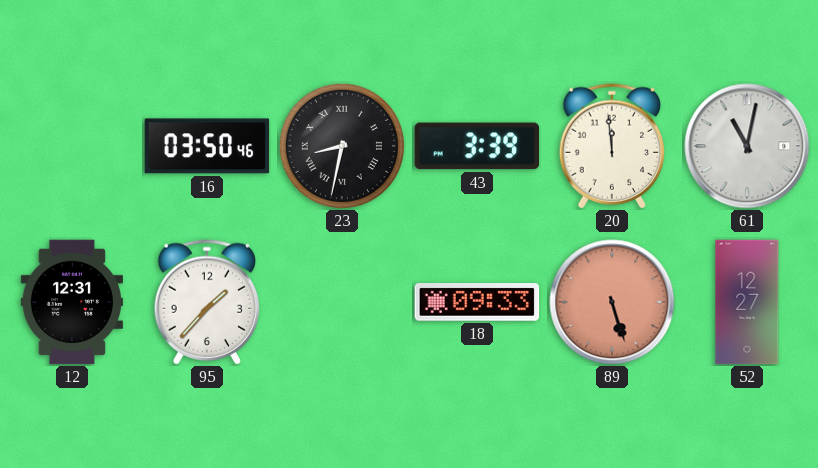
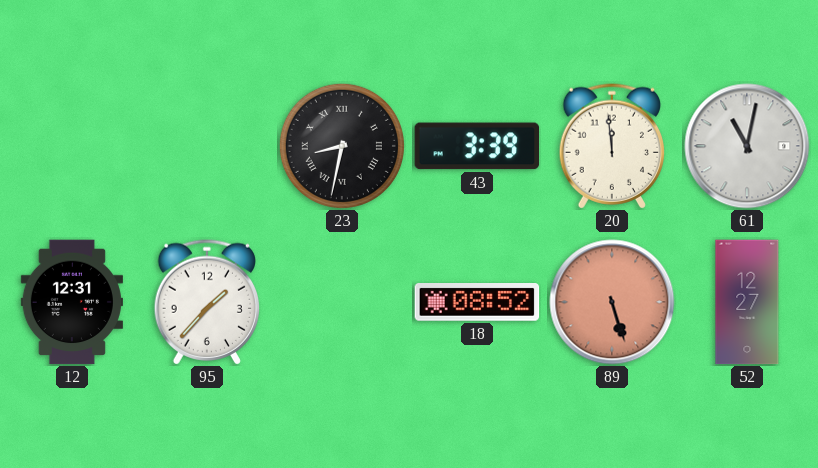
16: 03:50 -> none
18: 09:33 -> 08:52
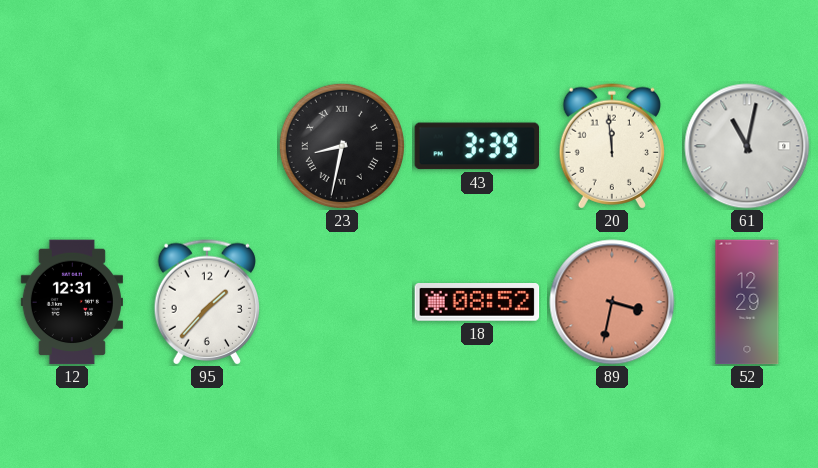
89: 5:27 -> 3:32
52: 12:27 -> 12:29
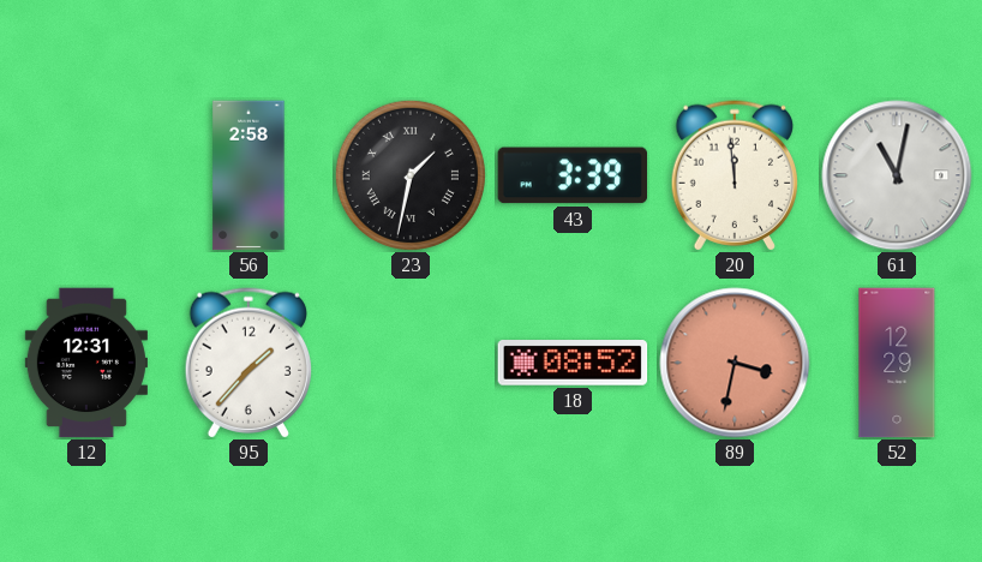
56: none -> 2:58
23: 8:32 -> 1:32
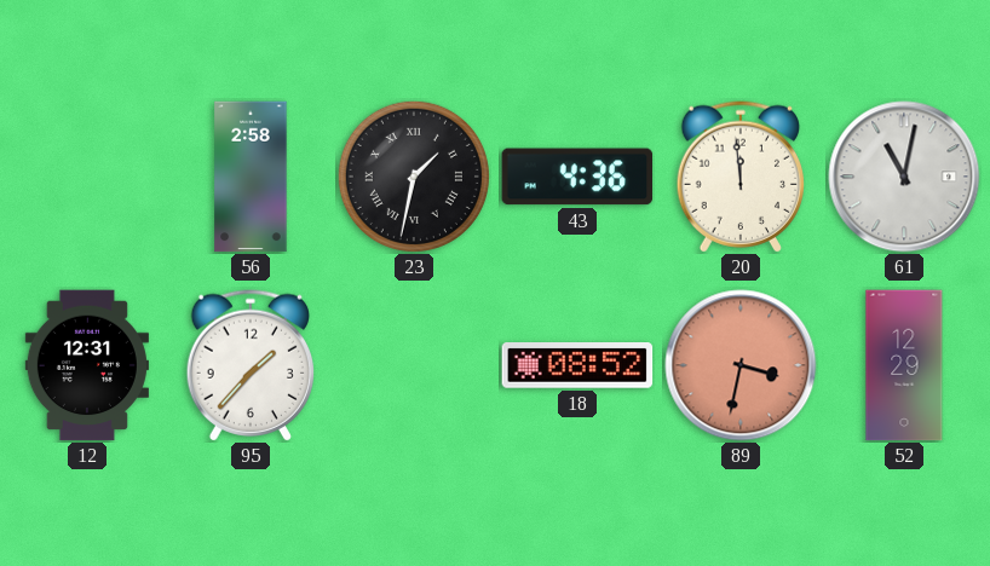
43: 3:39 -> 4:36
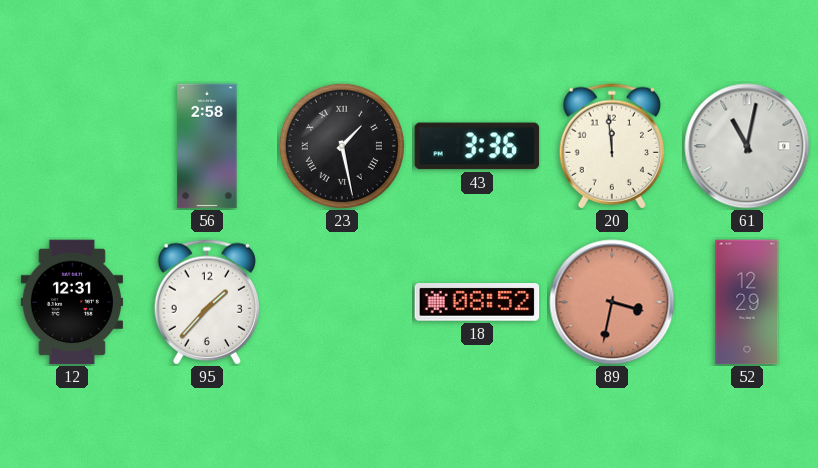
23: 1:32 -> 1:28
43: 4:36 -> 3:36
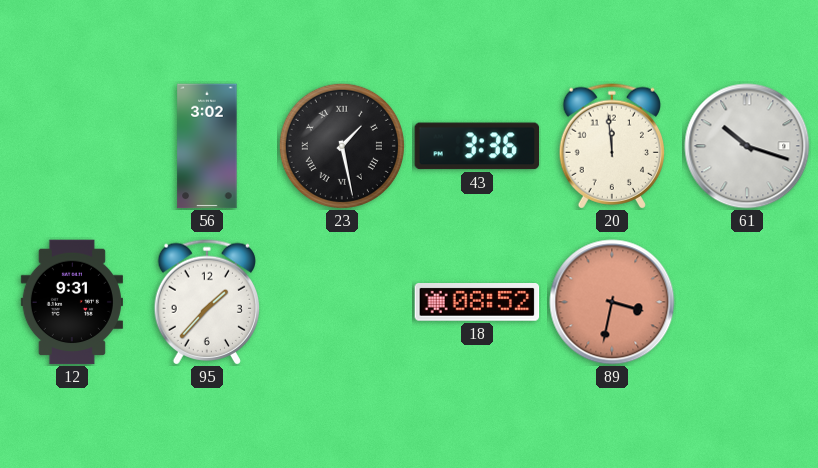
56: 2:58 -> 3:02
61: 11:02 -> 10:18
12: 12:31 -> 9:31
52: 12:29 -> none
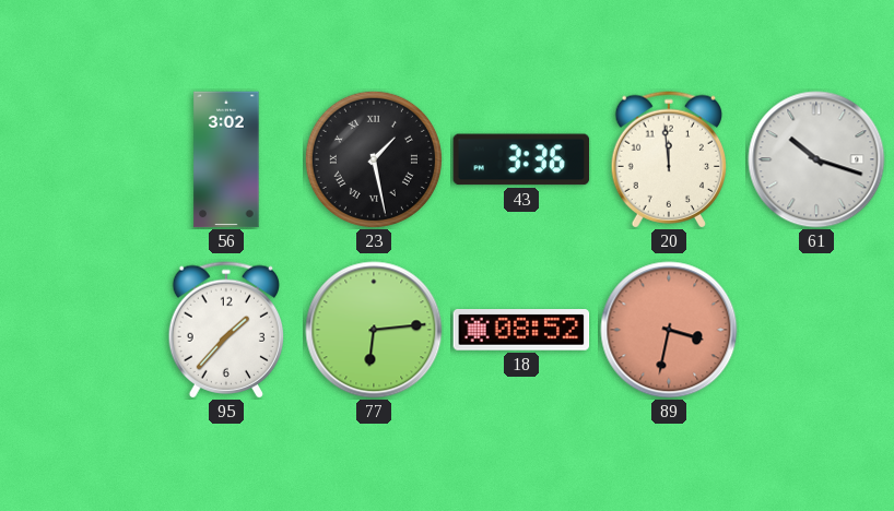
12: 9:31 -> none
77: none -> 6:14
